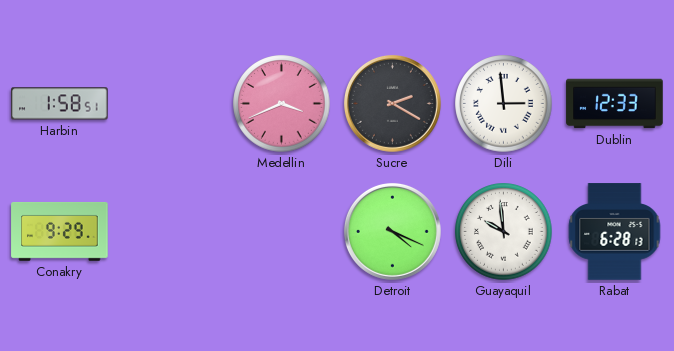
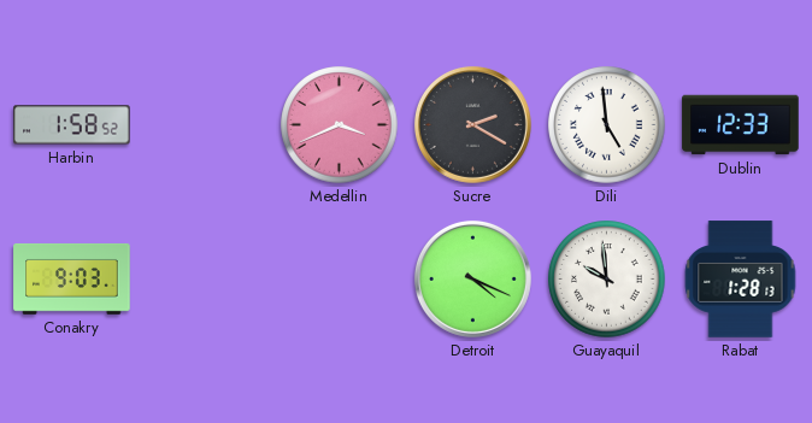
Harbin: 1:58:51 -> 1:58:52
Dili: 2:59 -> 4:59
Conakry: 9:29 -> 9:03
Rabat: 6:28 -> 1:28
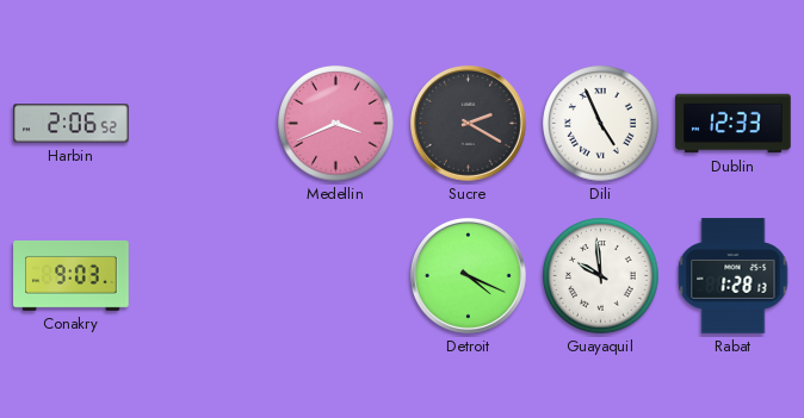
Harbin: 1:58 -> 2:06
Dili: 4:59 -> 4:56
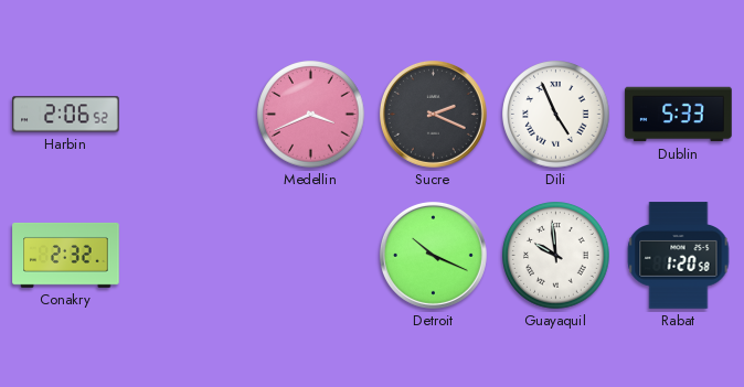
Sucre: 2:20 -> 2:19
Dublin: 12:33 -> 5:33
Conakry: 9:03 -> 2:32
Detroit: 4:19 -> 10:19
Rabat: 1:28 -> 1:20
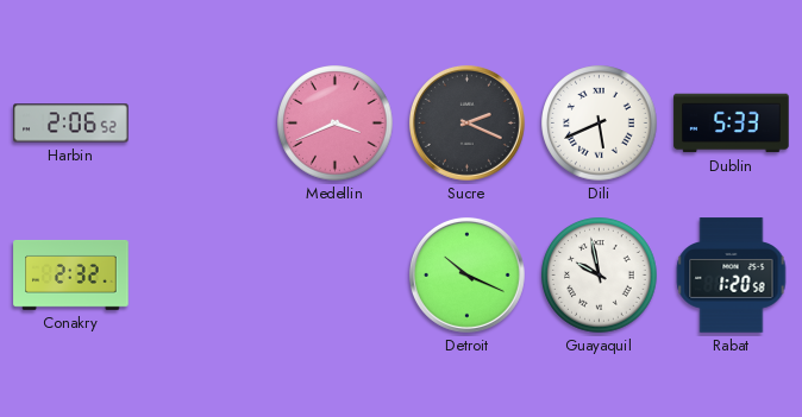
Dili: 4:56 -> 5:41
Guayaquil: 9:59 -> 9:58
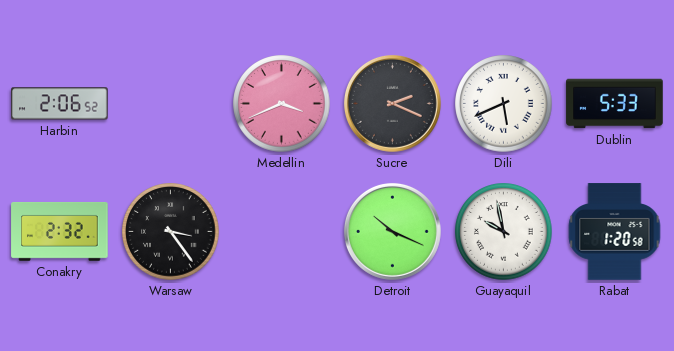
Warsaw: none -> 3:24
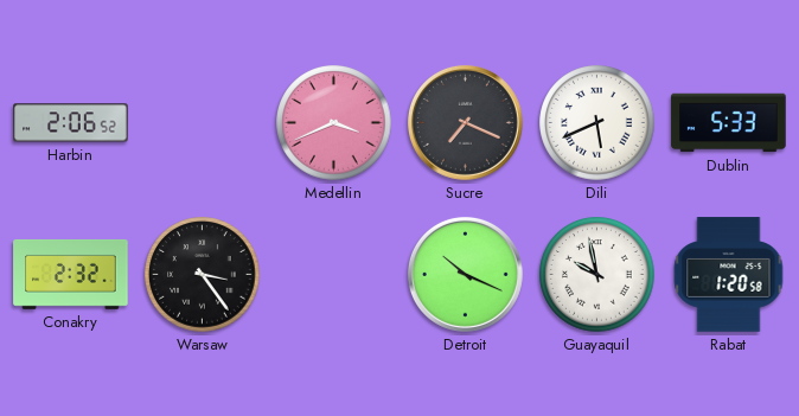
Sucre: 2:19 -> 7:19
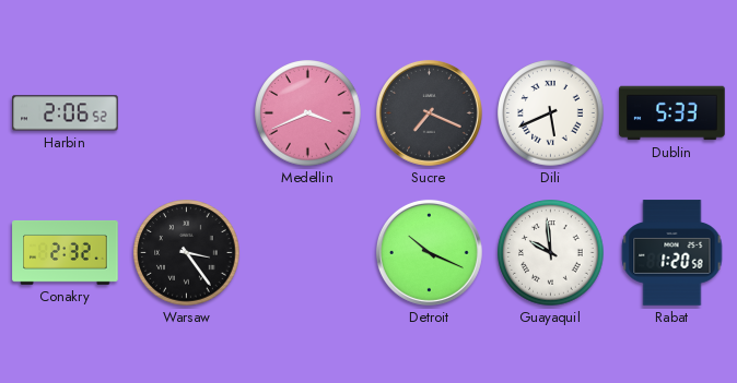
Guayaquil: 9:58 -> 9:59
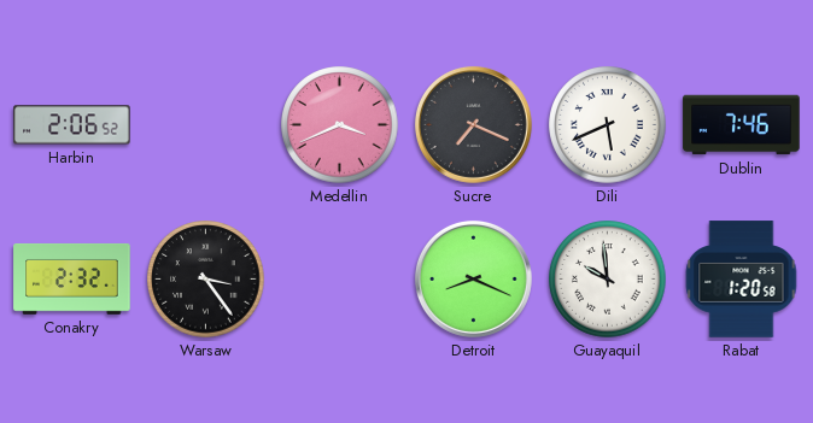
Dublin: 5:33 -> 7:46
Detroit: 10:19 -> 8:19
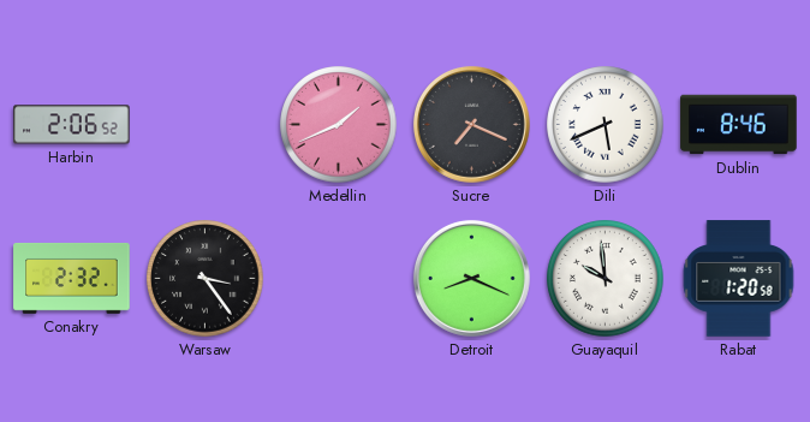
Medellin: 3:41 -> 1:41
Dublin: 7:46 -> 8:46
